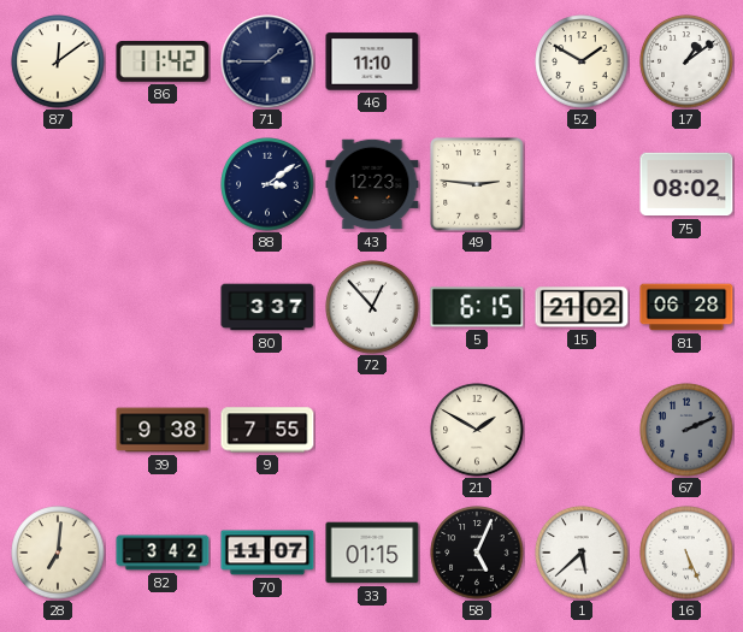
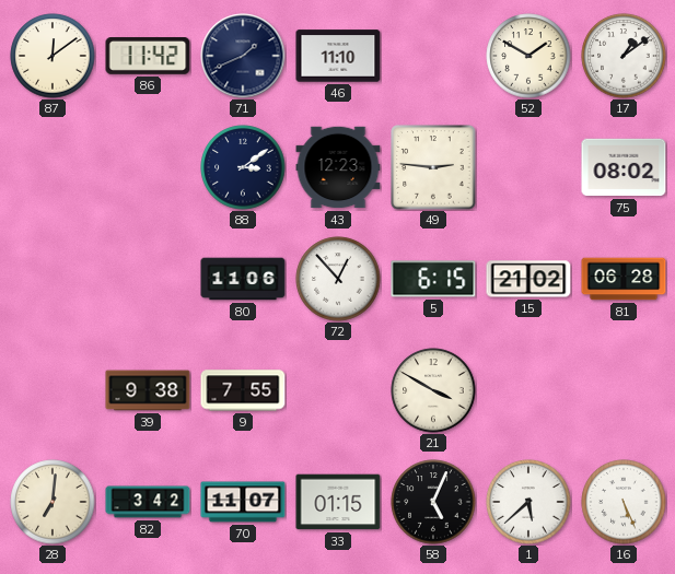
71: 1:45 -> 1:41
80: 3:37 -> 11:06
21: 1:50 -> 3:50
67: 2:11 -> none
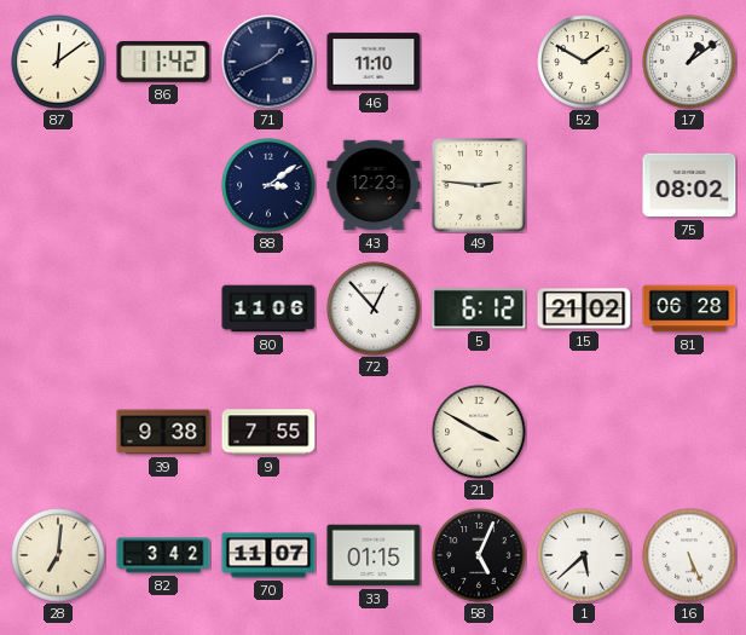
5: 6:15 -> 6:12
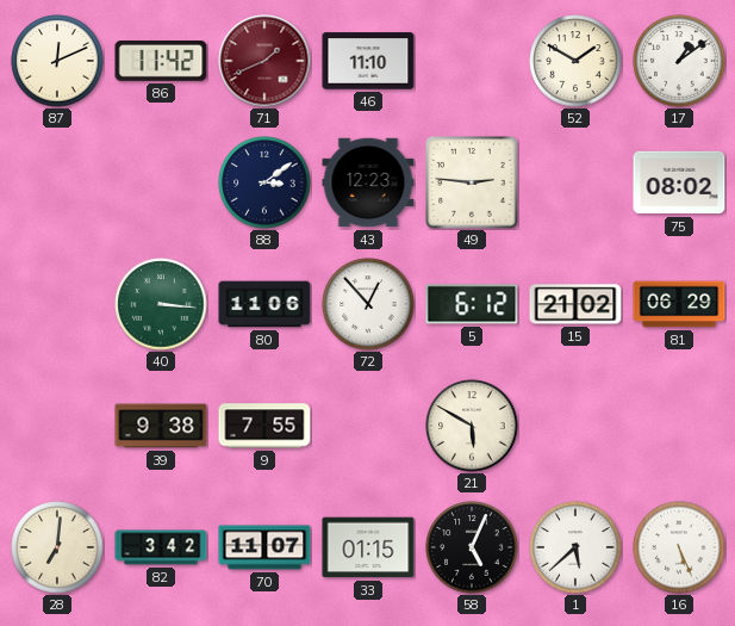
87: 12:09 -> 12:11
71 dial: navy -> burgundy
40: none -> 3:16
81: 06:28 -> 06:29
21: 3:50 -> 5:50
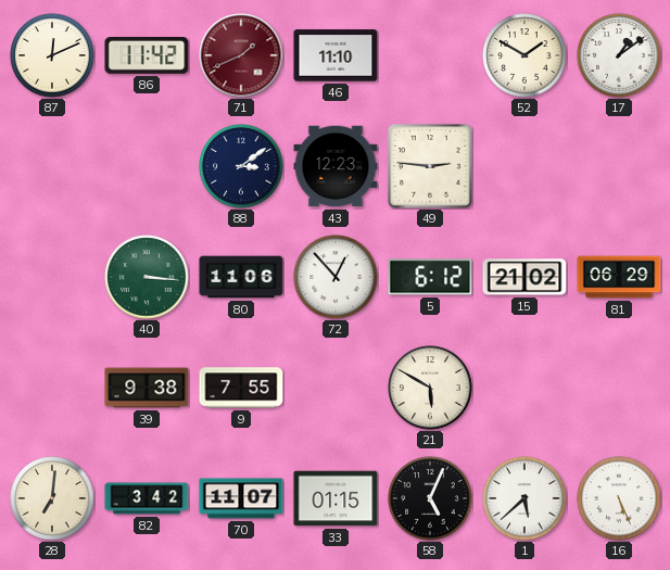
75: 08:02 -> none
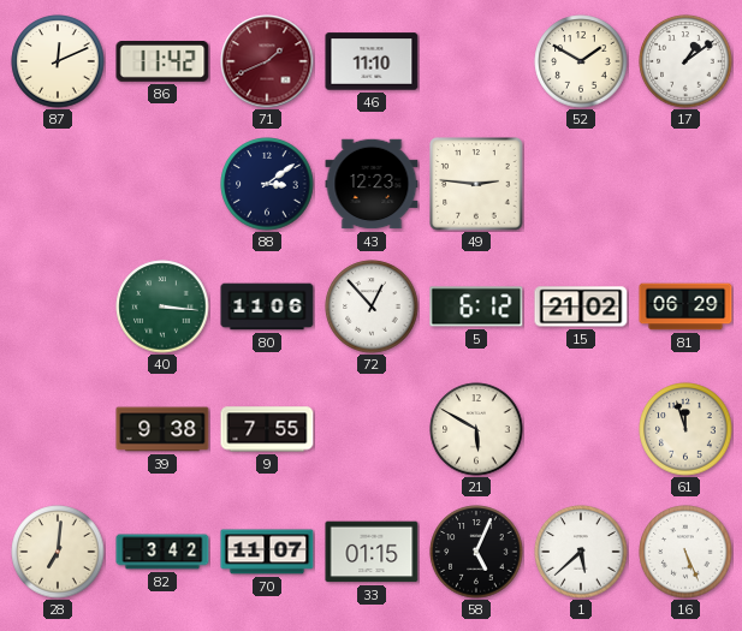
61: none -> 11:57
